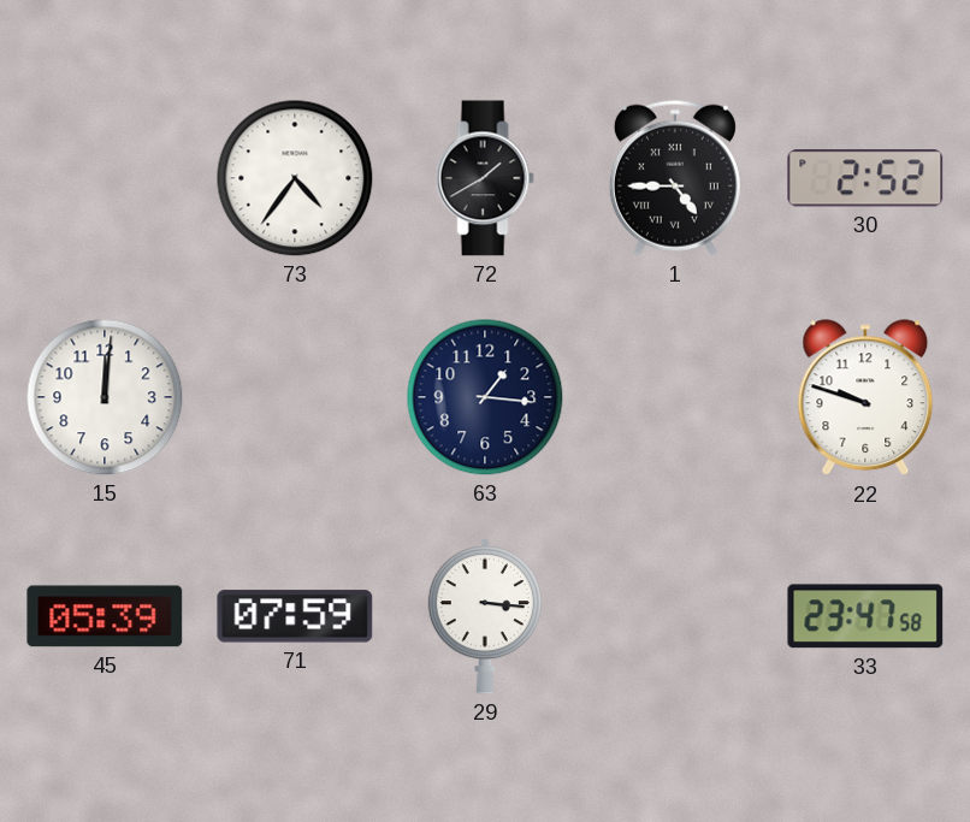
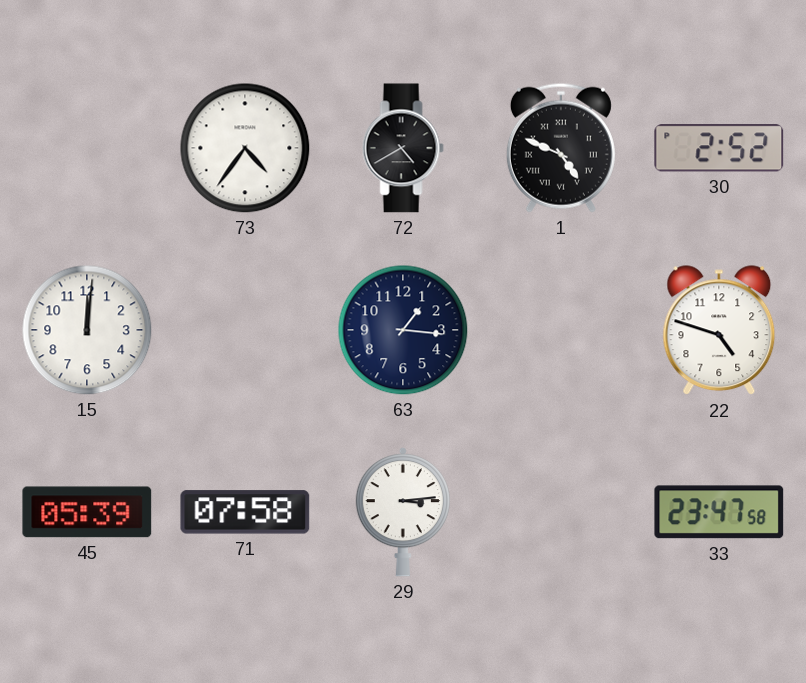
72: 1:40 -> 4:40
1: 4:45 -> 4:49
22: 9:48 -> 4:48
71: 07:59 -> 07:58
29: 3:16 -> 3:14
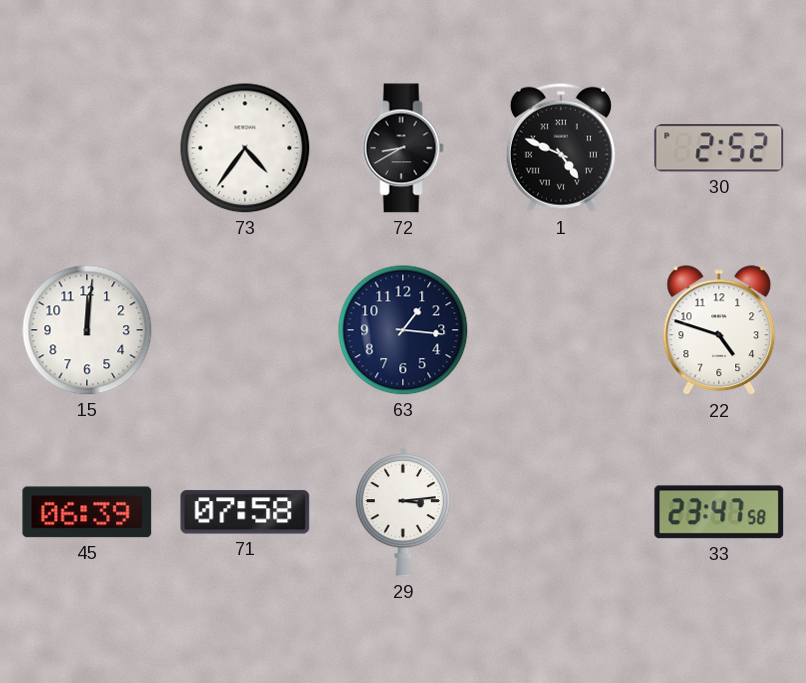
72: 4:40 -> 8:40
45: 05:39 -> 06:39
